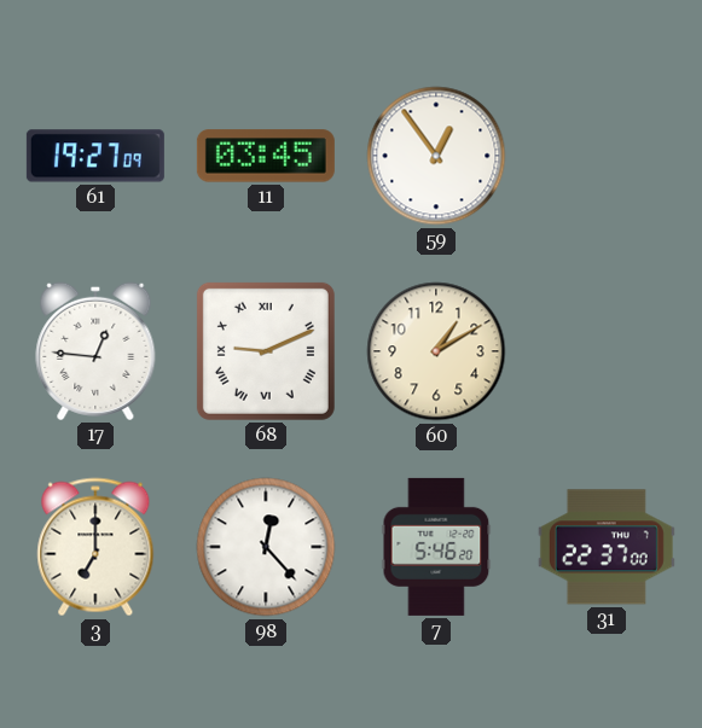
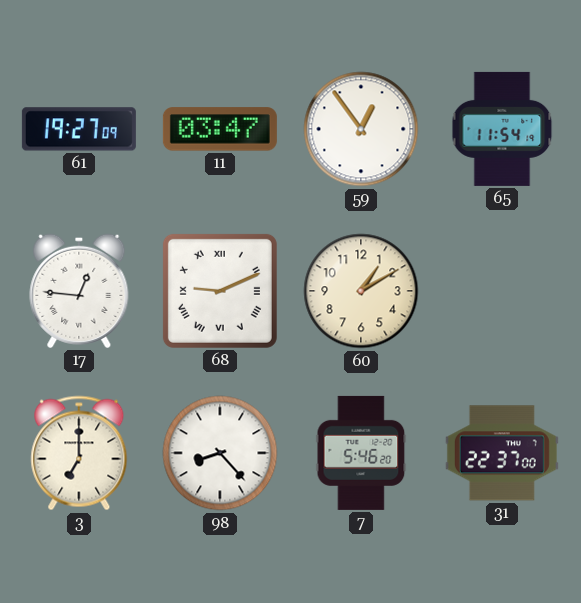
11: 03:45 -> 03:47
65: none -> 11:54
98: 12:23 -> 8:23
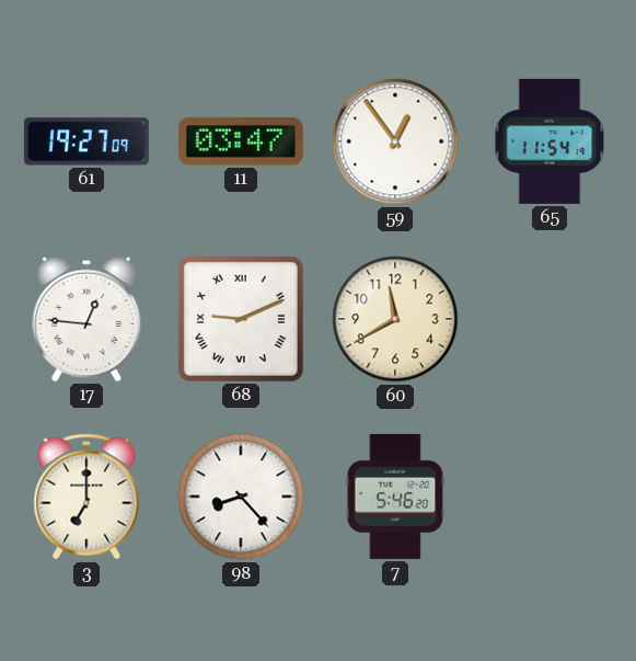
60: 1:10 -> 11:40
31: 22:37 -> none
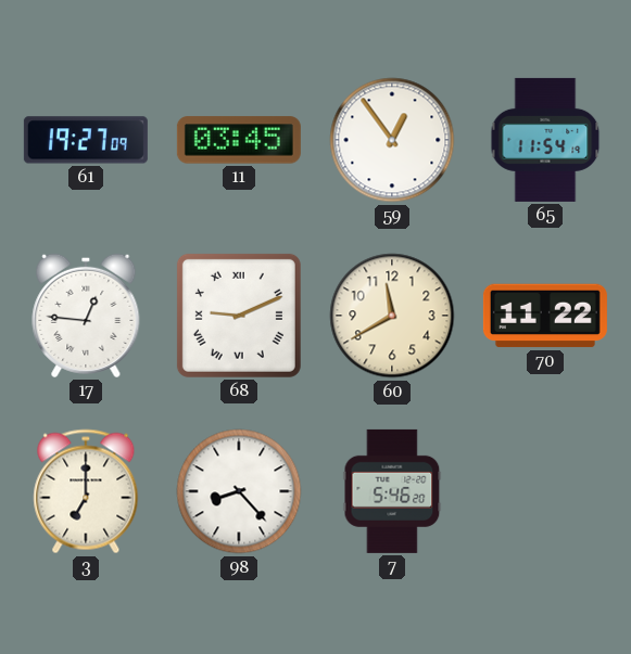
11: 03:47 -> 03:45
70: none -> 11:22
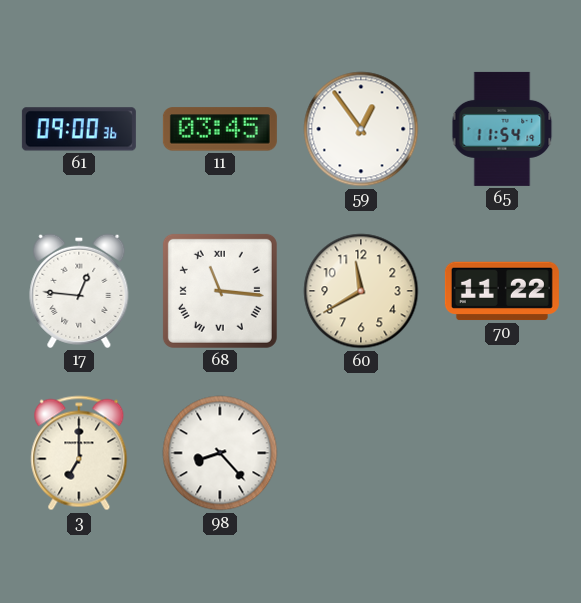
61: 19:27 -> 09:00
68: 9:11 -> 11:16
7: 5:46 -> none
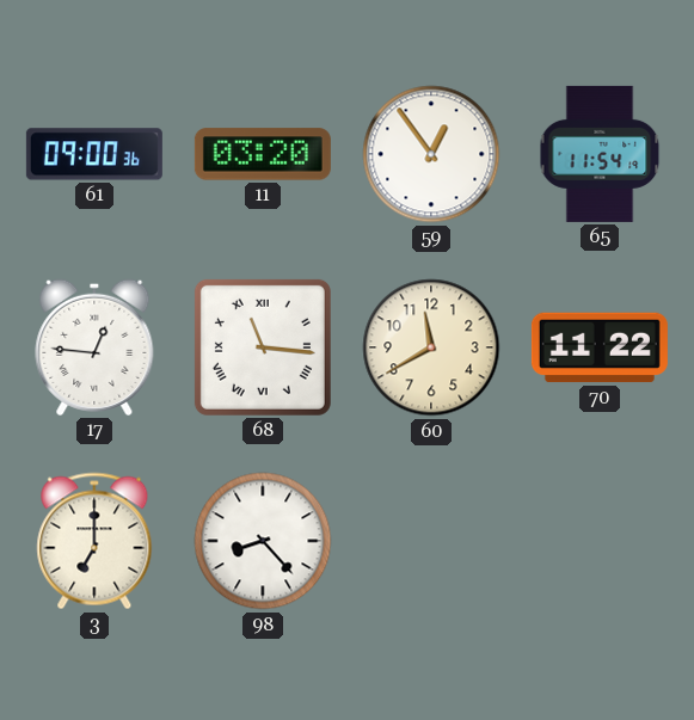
11: 03:45 -> 03:20
